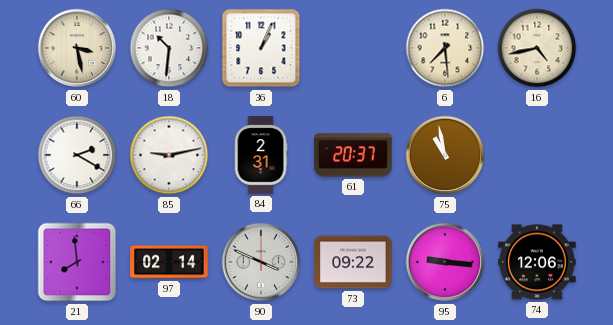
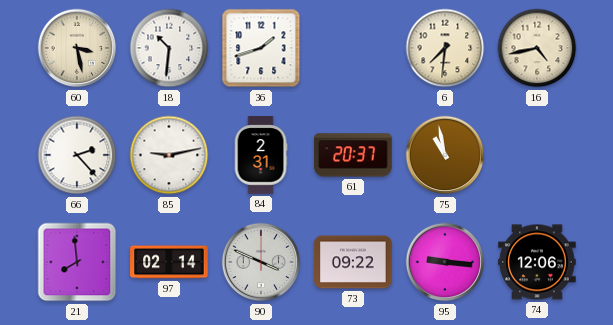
36: 1:04 -> 1:42
6: 7:29 -> 7:31
66: 2:20 -> 2:23
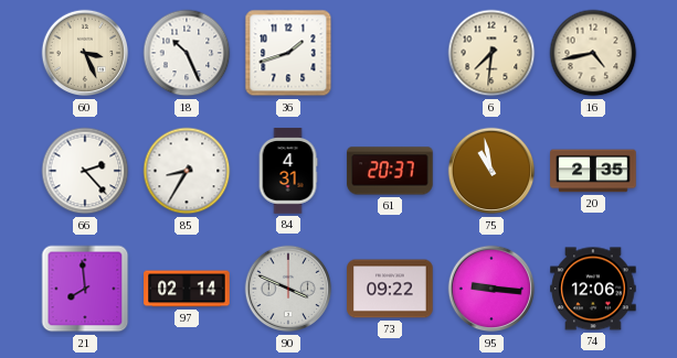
60: 3:28 -> 3:26
18: 10:31 -> 10:26
85: 9:13 -> 8:35
84: 2:31 -> 4:31
20: none -> 2:35
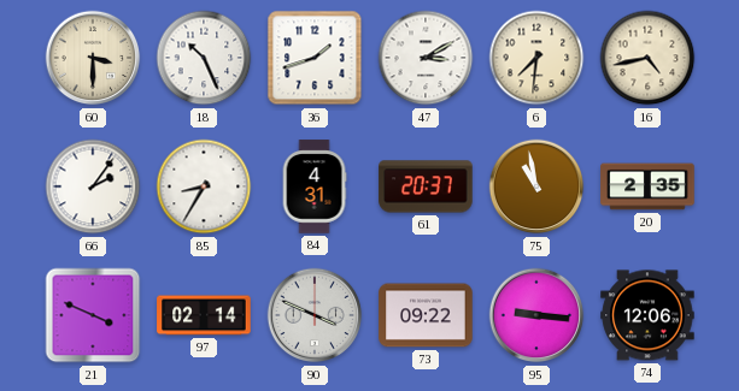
60: 3:26 -> 3:30
47: none -> 3:10
66: 2:23 -> 2:06
21: 7:59 -> 3:49
